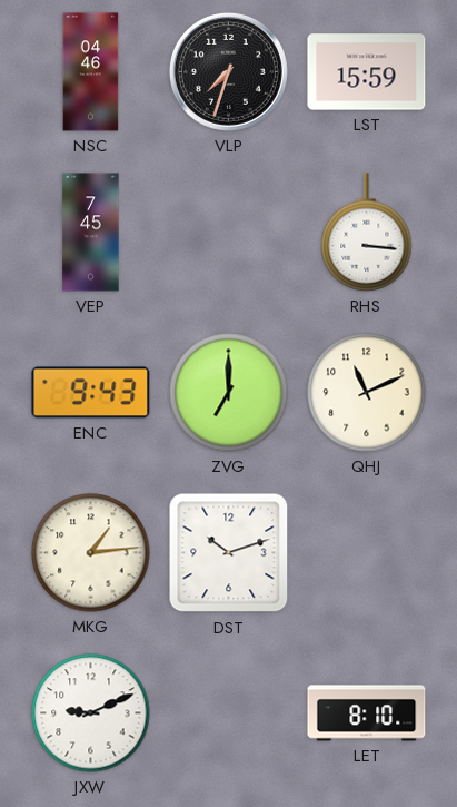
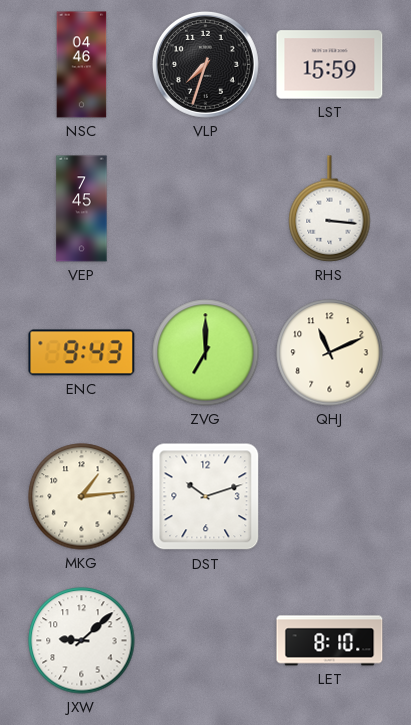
JXW: 9:11 -> 9:08
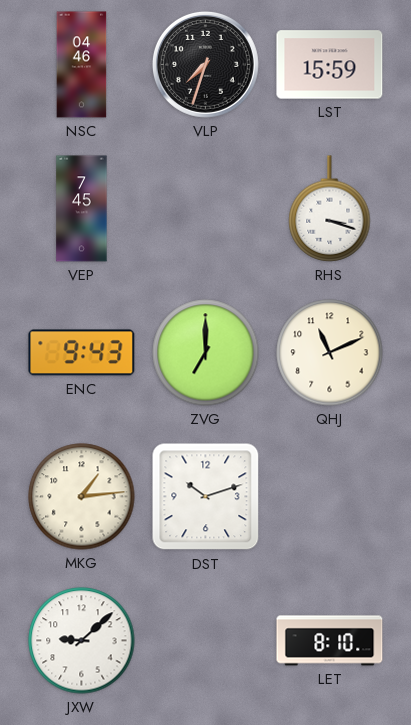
RHS: 3:16 -> 3:18
